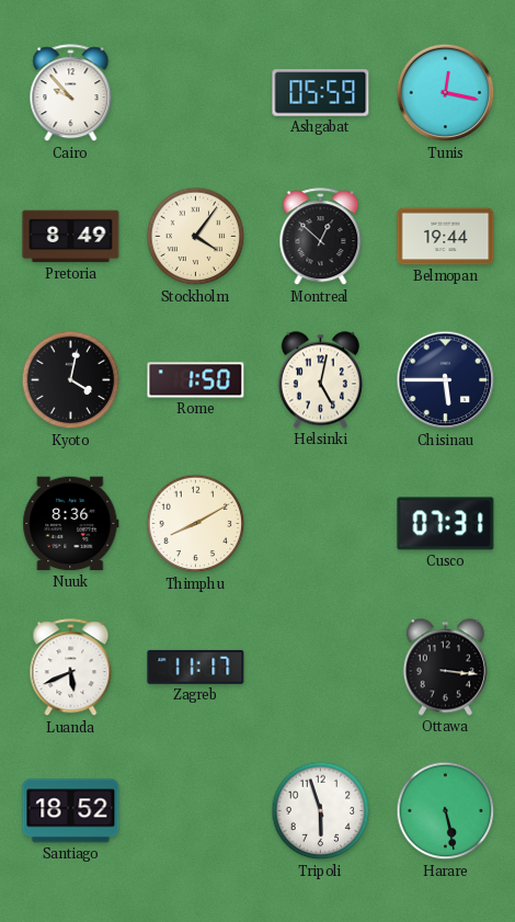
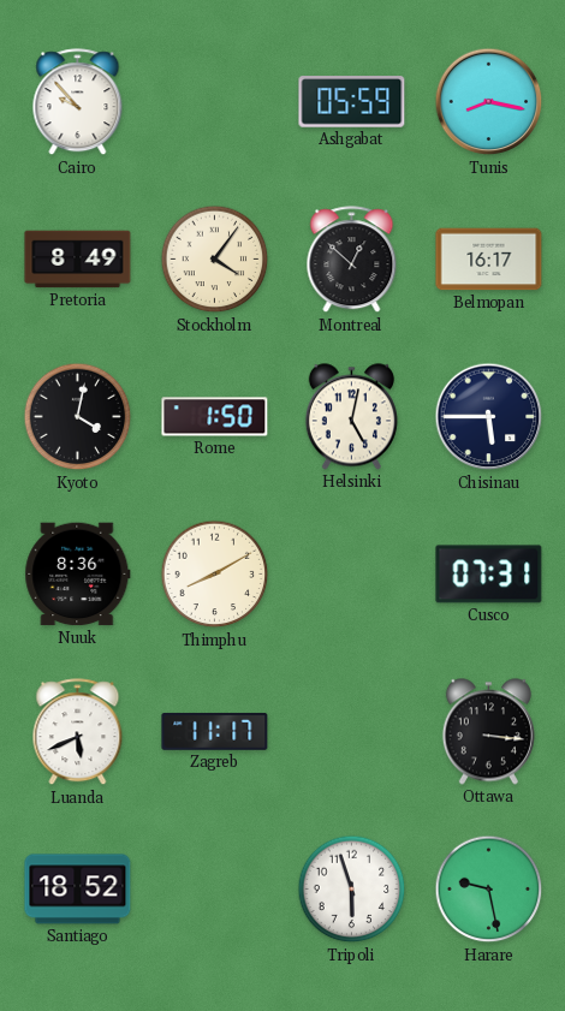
Tunis: 12:17 -> 8:17
Belmopan: 19:44 -> 16:17
Harare: 5:28 -> 9:28
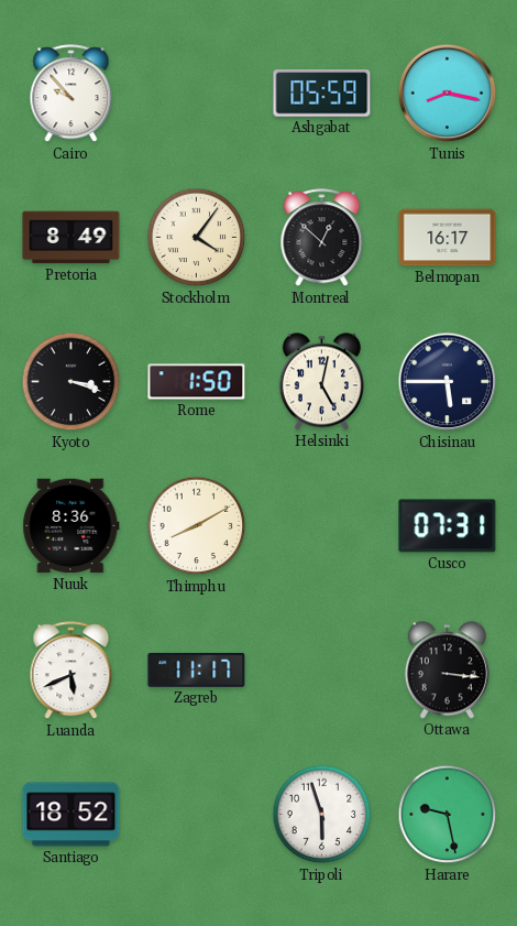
Kyoto: 4:02 -> 3:18
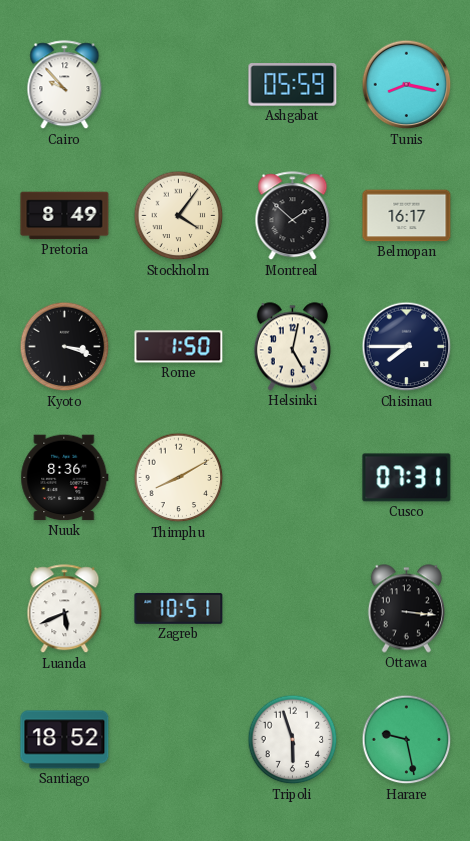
Montreal: 12:52 -> 1:52
Chisinau: 5:45 -> 7:45
Zagreb: 11:17 -> 10:51
